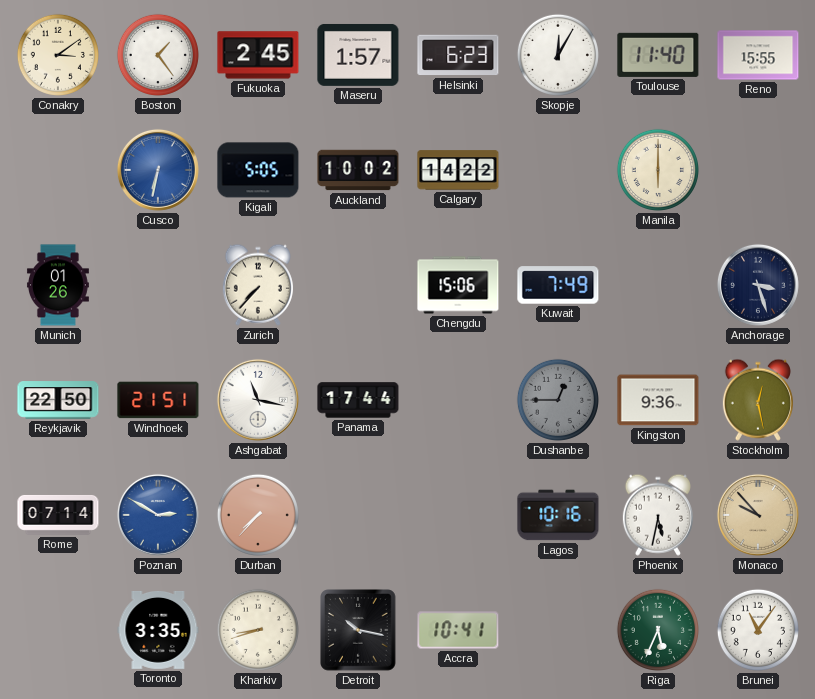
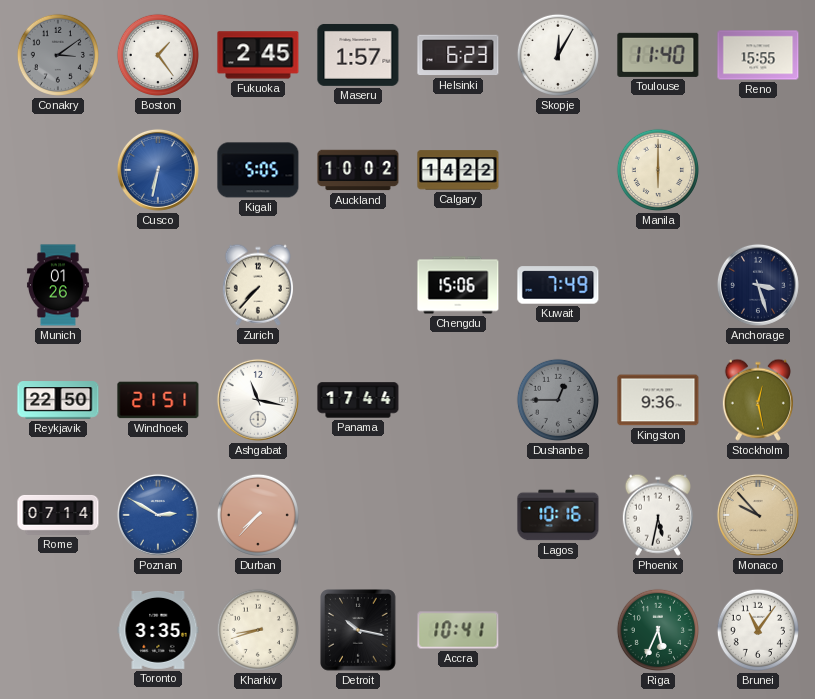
Conakry dial: cream -> grey
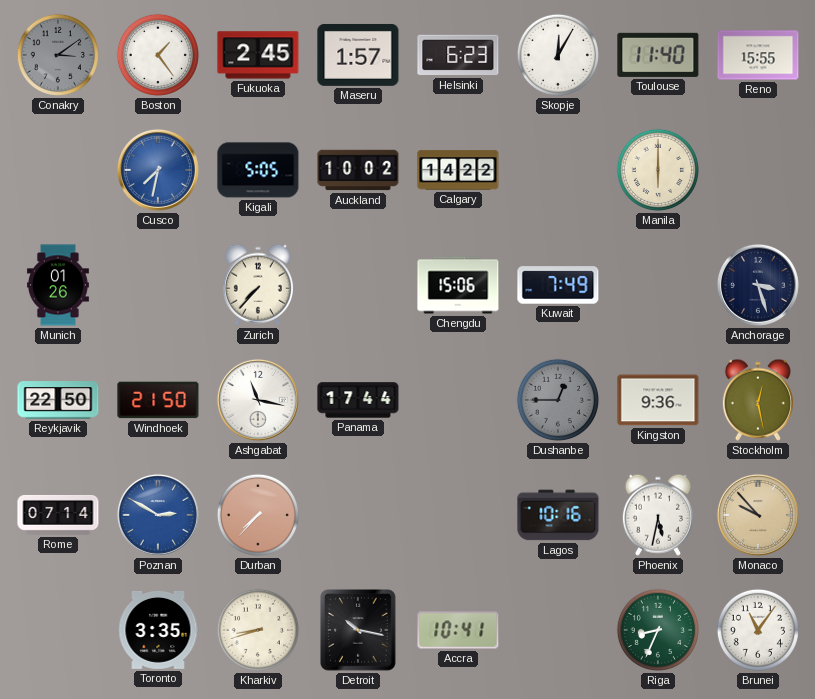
Cusco: 6:32 -> 7:32
Windhoek: 21:51 -> 21:50
Riga: 5:34 -> 8:34
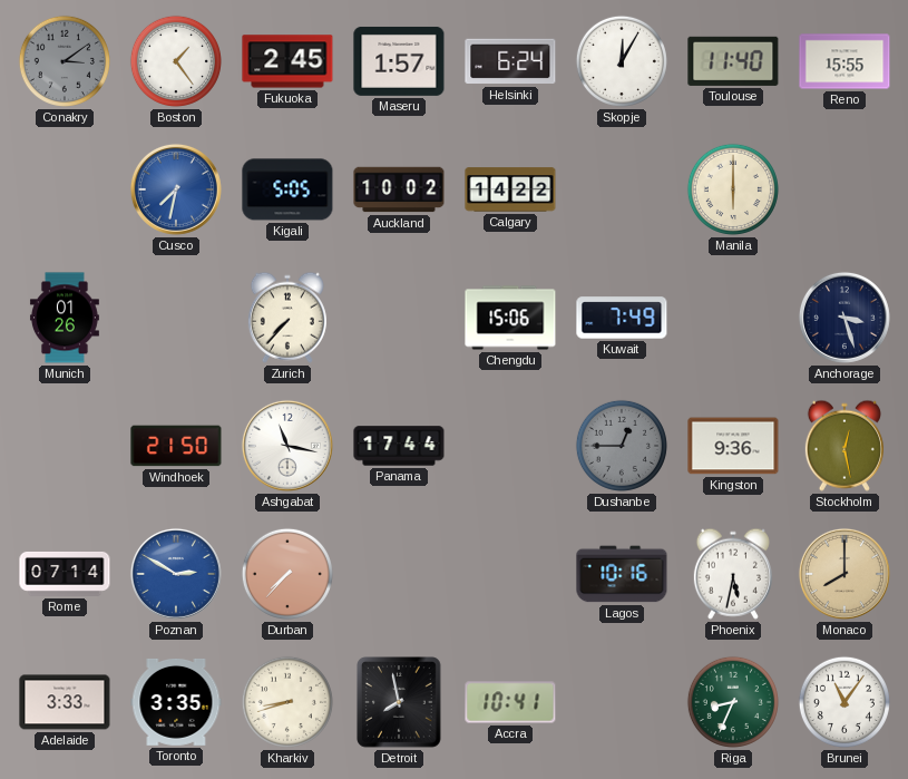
Helsinki: 6:23 -> 6:24
Reykjavik: 22:50 -> none
Monaco: 9:53 -> 8:00
Adelaide: none -> 3:33
Detroit: 10:17 -> 7:58
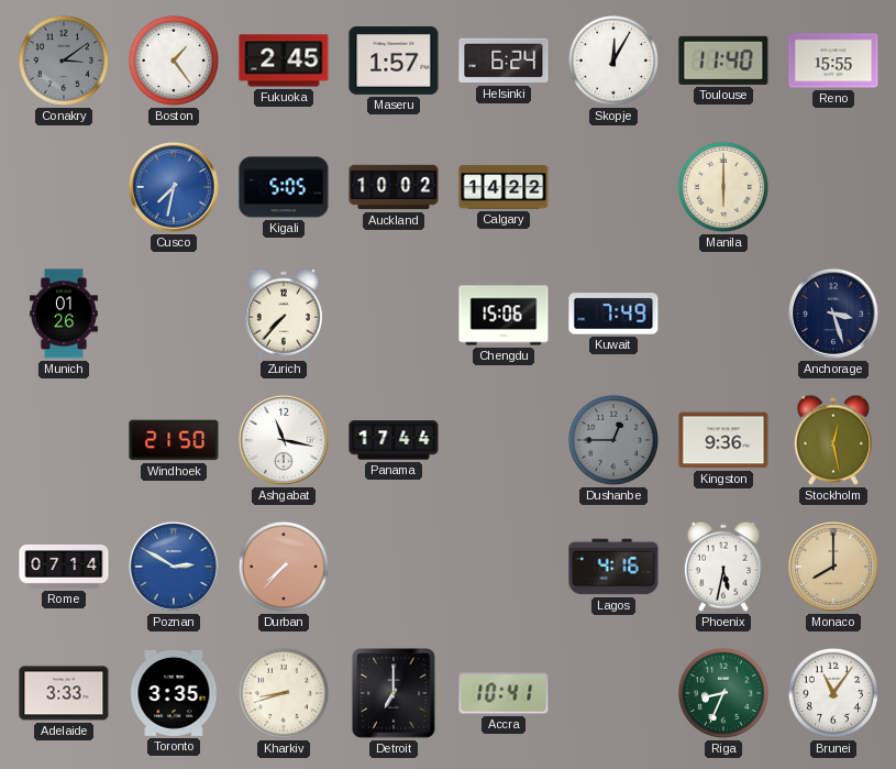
Lagos: 10:16 -> 4:16
Detroit: 7:58 -> 7:00
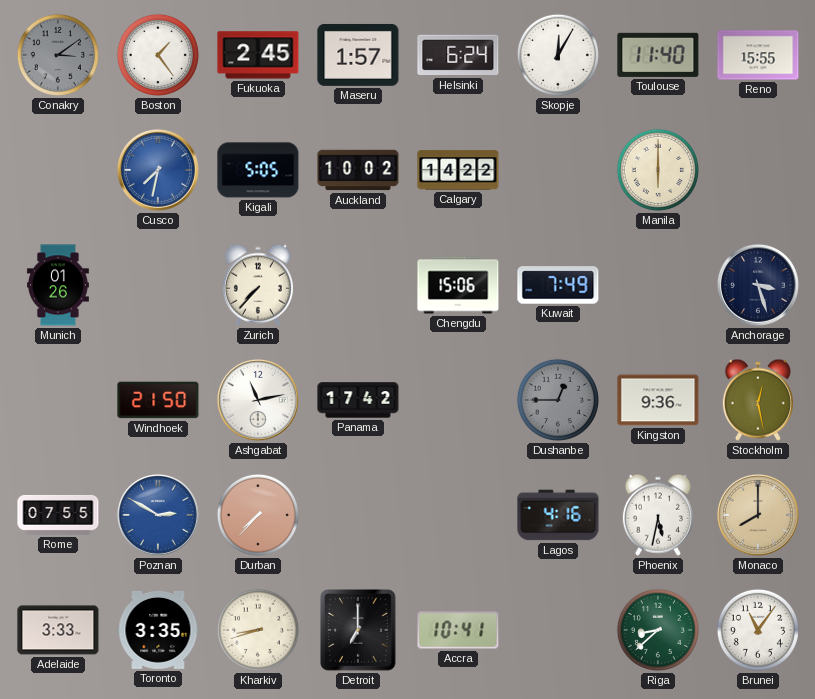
Ashgabat: 11:17 -> 11:13
Panama: 17:44 -> 17:42
Rome: 07:14 -> 07:55
Riga: 8:34 -> 8:38
